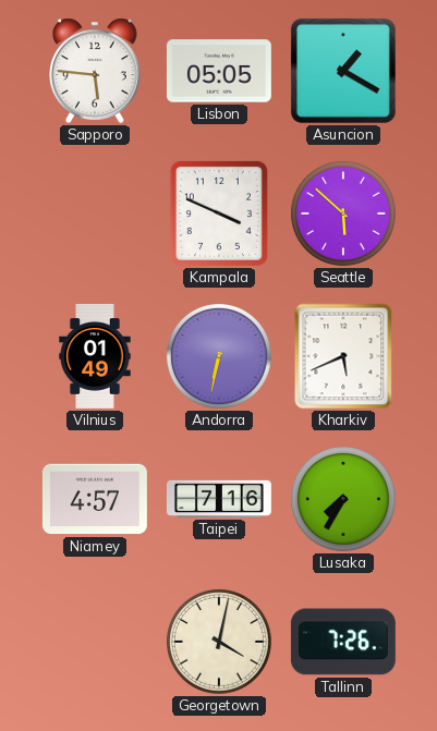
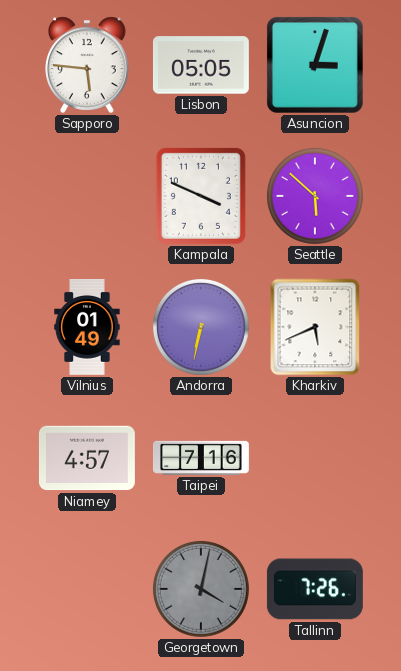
Asuncion: 1:20 -> 3:03
Lusaka: 7:35 -> none
Georgetown dial: cream -> grey
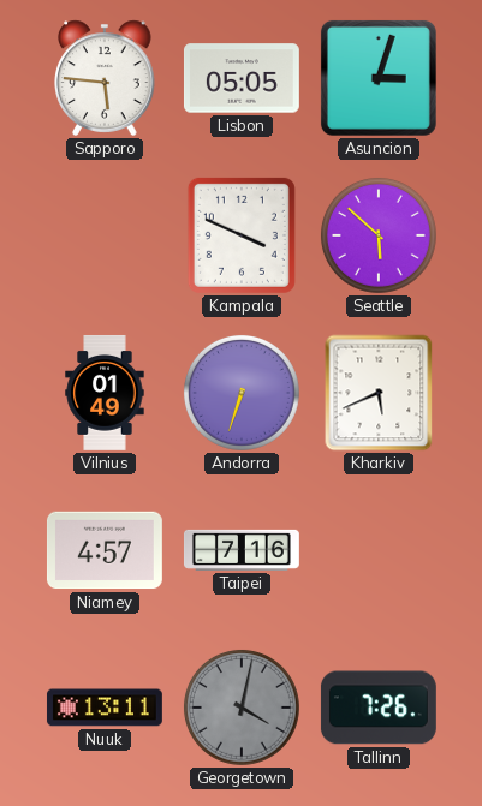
Andorra: 6:32 -> 6:33
Nuuk: none -> 13:11
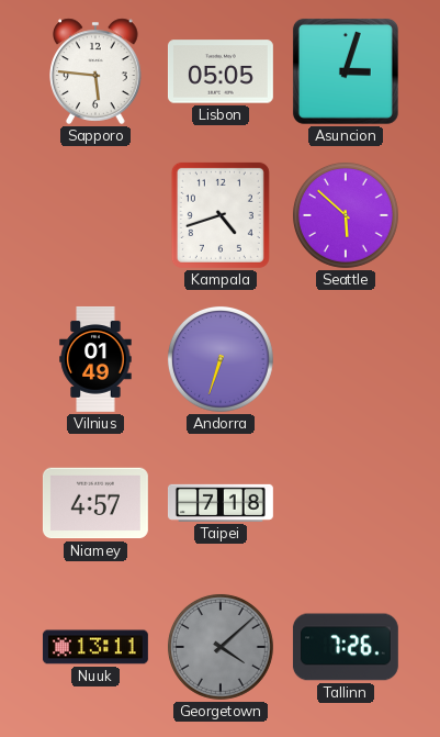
Kampala: 3:49 -> 4:42
Kharkiv: 5:41 -> none
Taipei: 7:16 -> 7:18
Georgetown: 4:02 -> 4:08
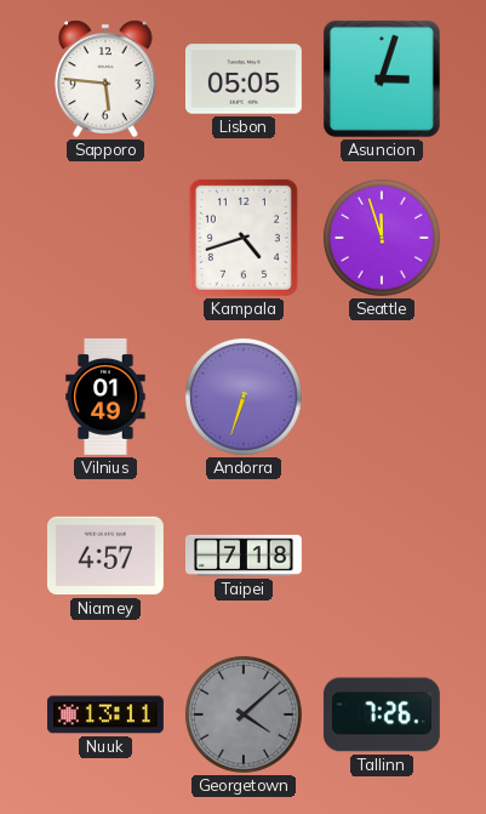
Seattle: 5:52 -> 11:57
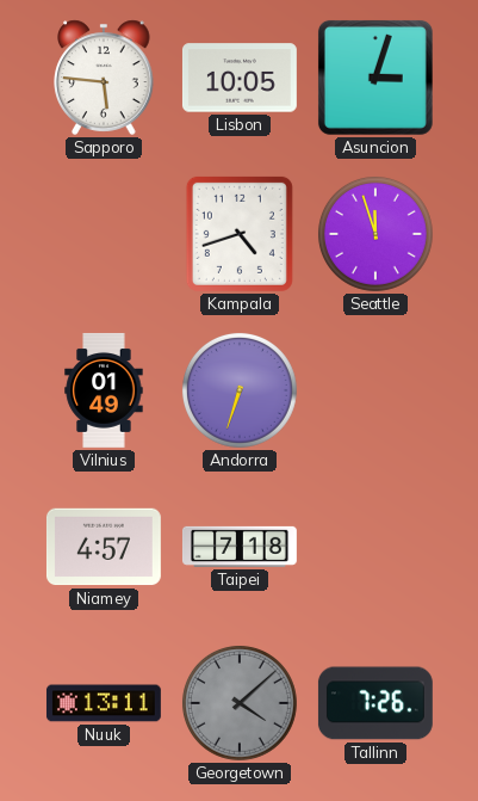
Lisbon: 05:05 -> 10:05
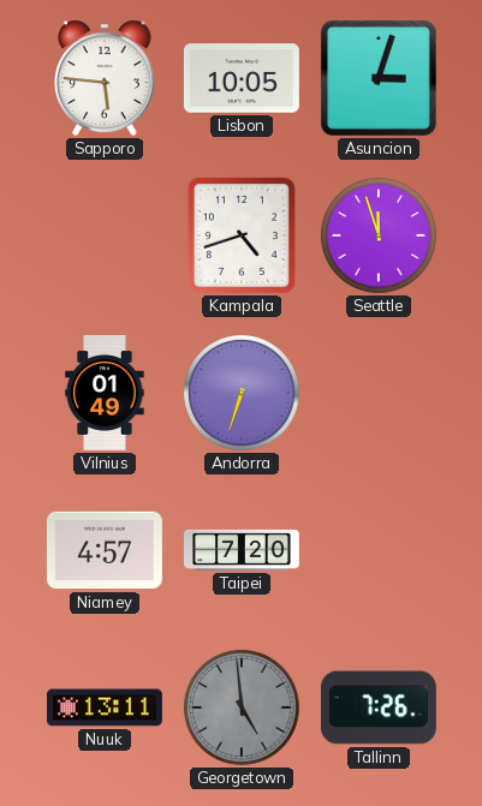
Taipei: 7:18 -> 7:20
Georgetown: 4:08 -> 4:59
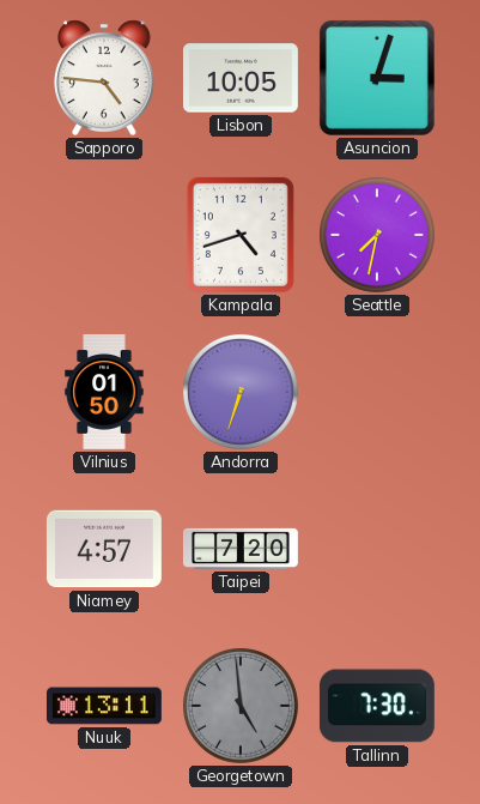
Sapporo: 5:46 -> 4:46
Seattle: 11:57 -> 7:32
Vilnius: 01:49 -> 01:50
Tallinn: 7:26 -> 7:30
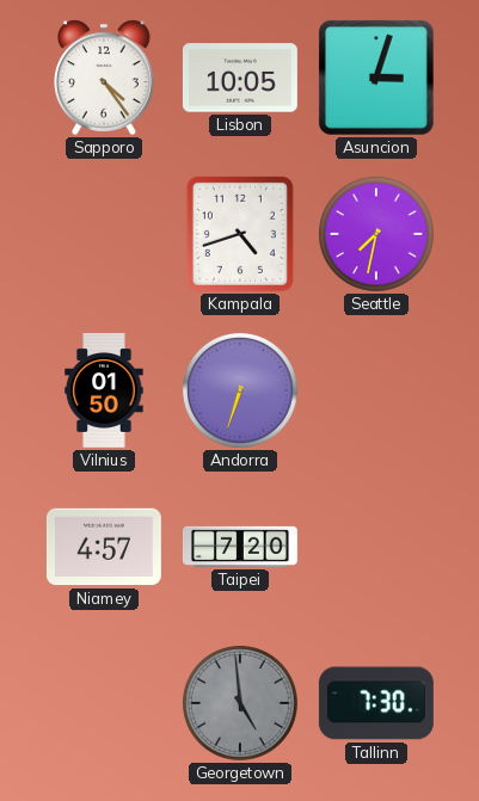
Sapporo: 4:46 -> 4:24
Nuuk: 13:11 -> none
